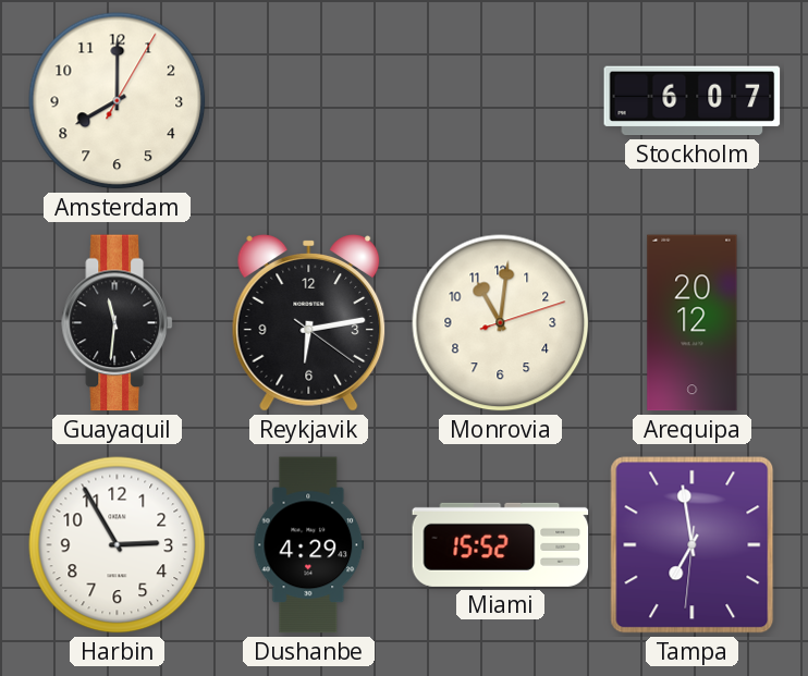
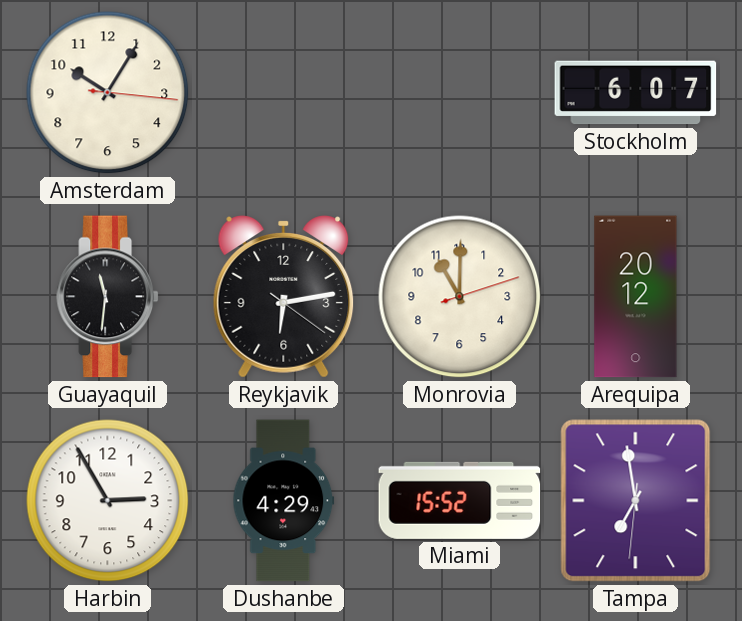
Amsterdam: 8:00 -> 10:05
Monrovia: 11:01 -> 11:00
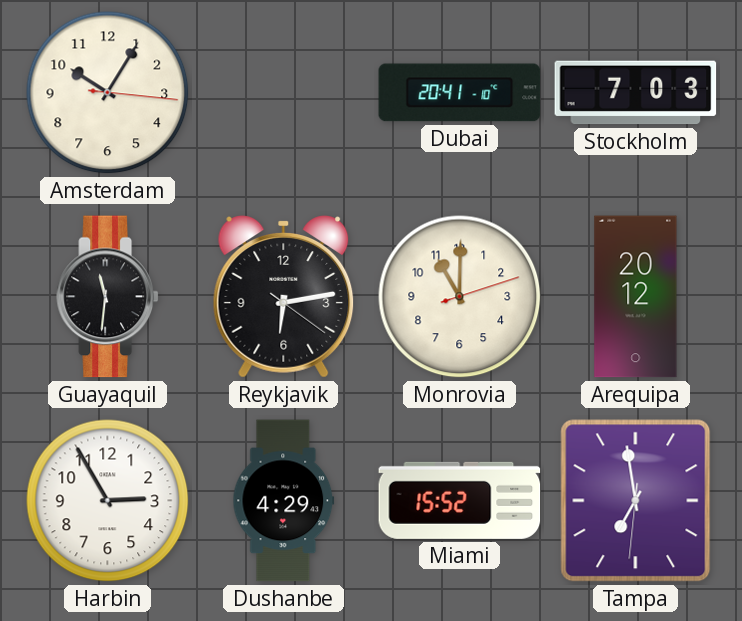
Dubai: none -> 20:41
Stockholm: 6:07 -> 7:03
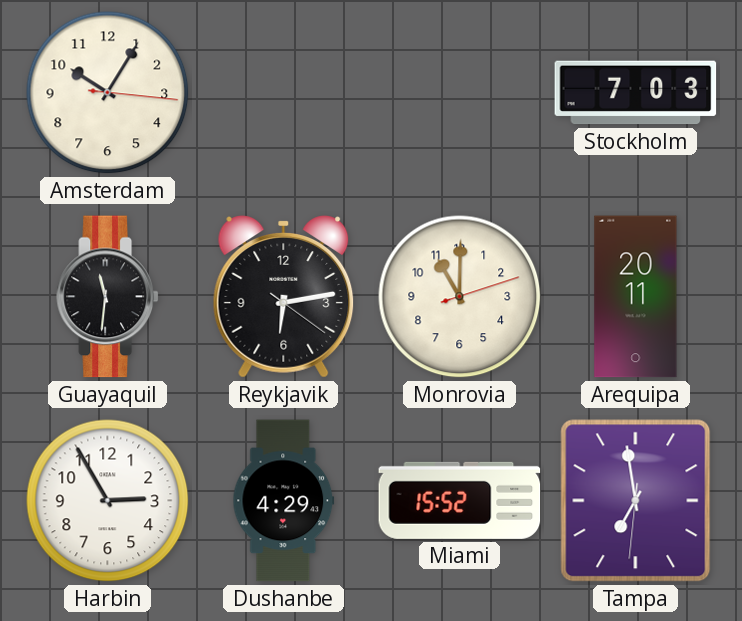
Dubai: 20:41 -> none
Arequipa: 20:12 -> 20:11
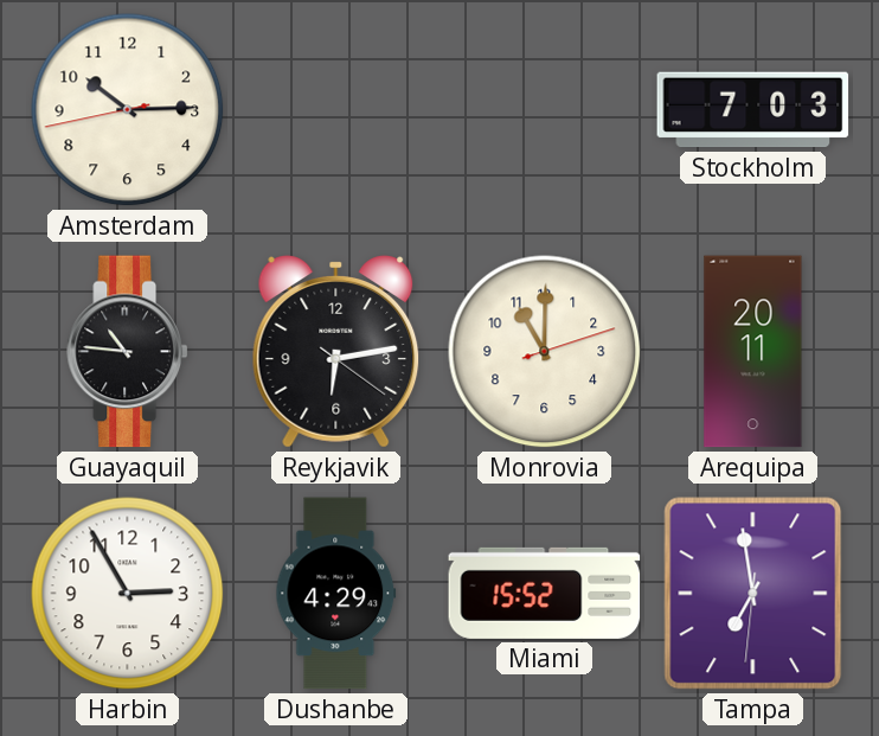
Amsterdam: 10:05 -> 10:14
Guayaquil: 11:31 -> 10:46
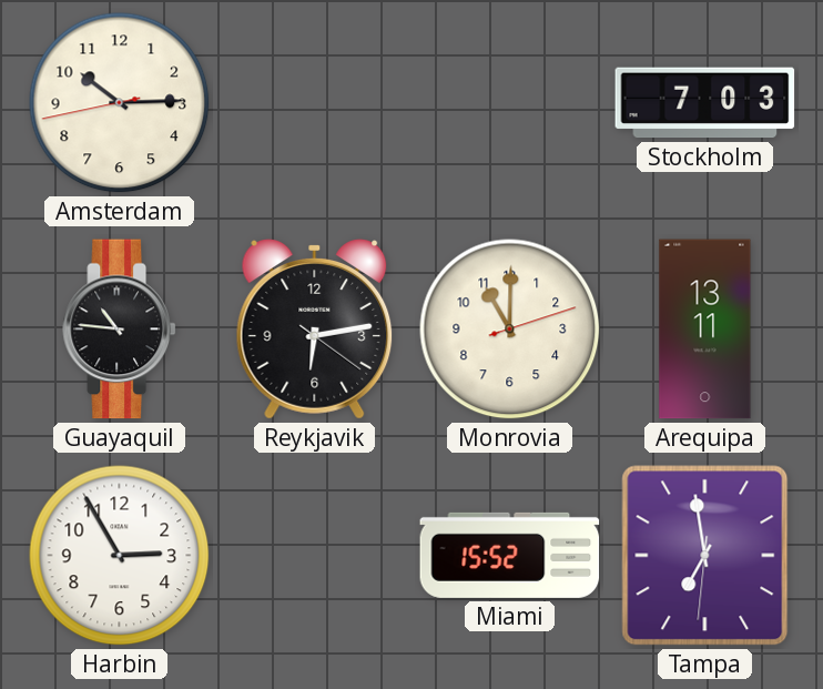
Arequipa: 20:11 -> 13:11
Dushanbe: 4:29 -> none
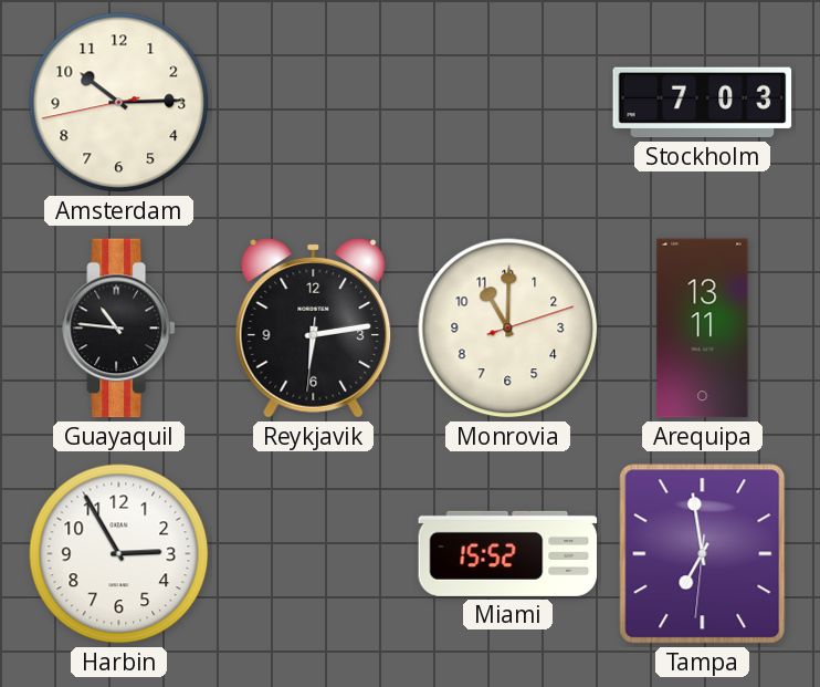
Reykjavik: 6:13:21 -> 6:13:31
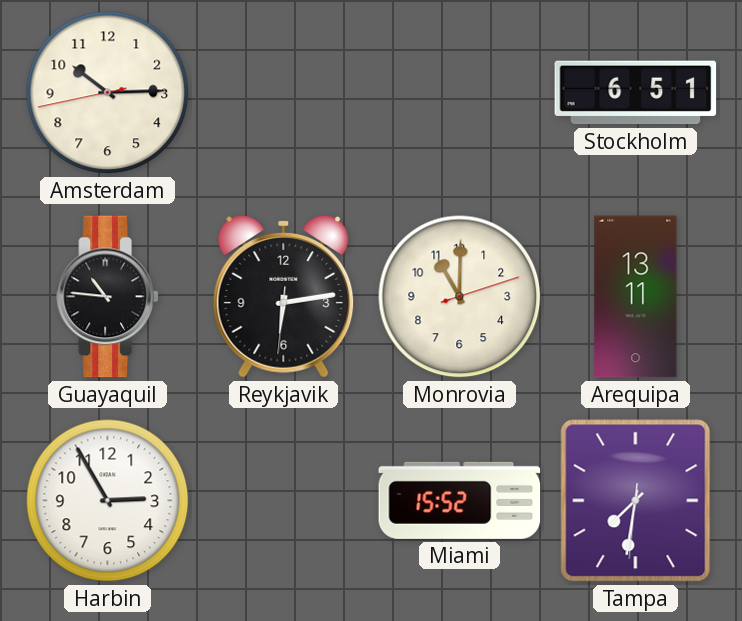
Stockholm: 7:03 -> 6:51
Tampa: 6:58 -> 7:31
